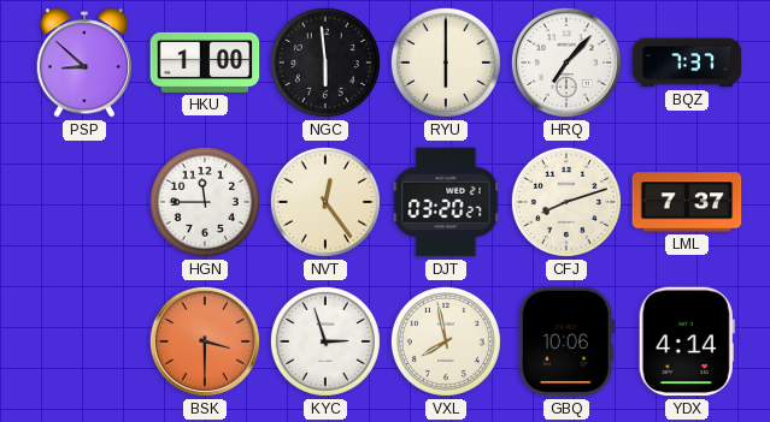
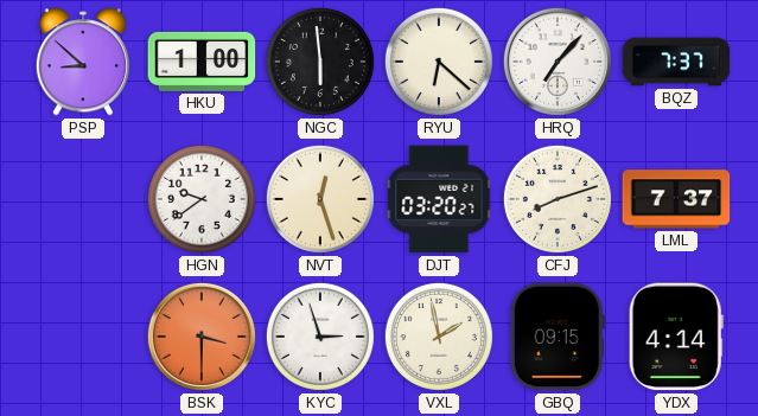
RYU: 6:00 -> 6:22
HGN: 11:45 -> 9:39
NVT: 12:24 -> 12:27
VXL: 7:58 -> 1:58
GBQ: 10:06 -> 09:15
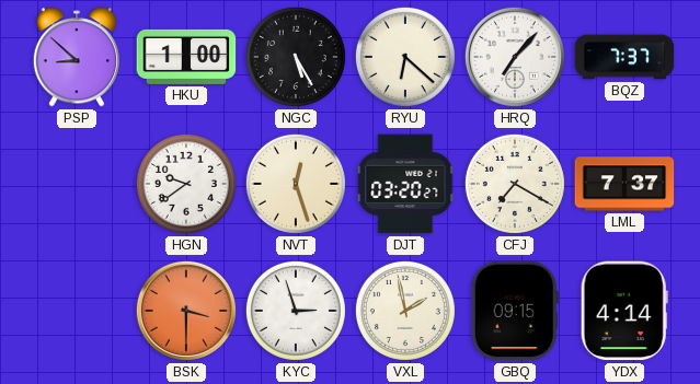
NGC: 5:59 -> 5:25
CFJ: 8:12 -> 7:20
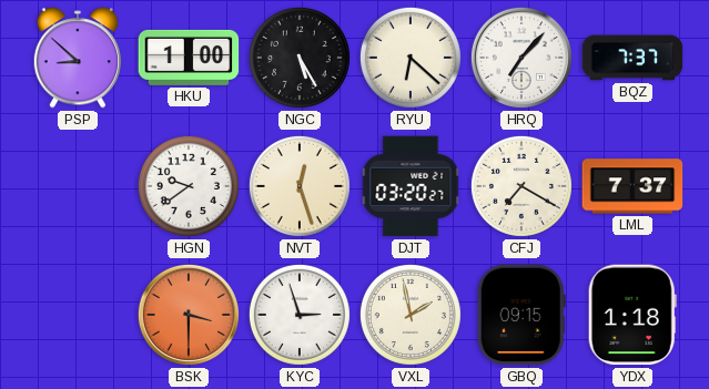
YDX: 4:14 -> 1:18
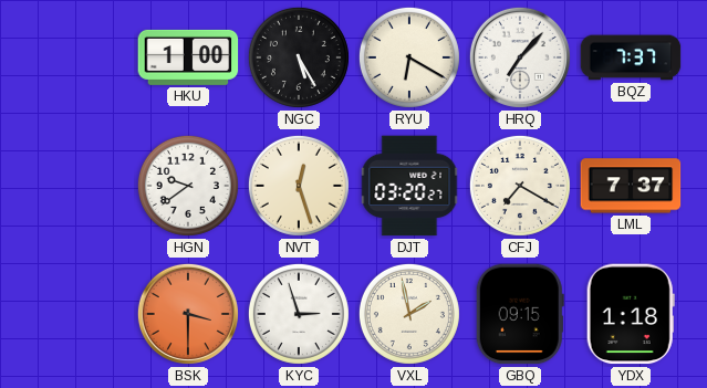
PSP: 8:52 -> none
RYU: 6:22 -> 6:20
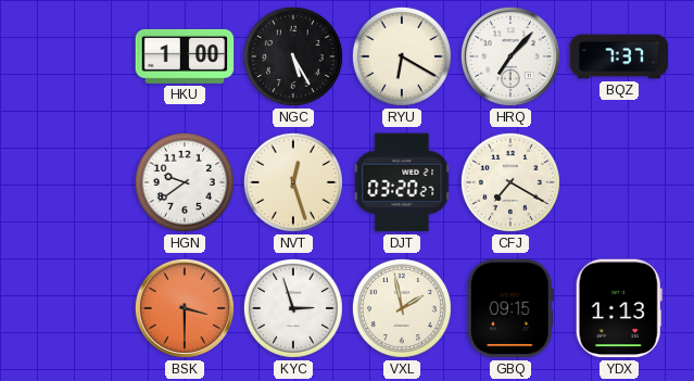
LML: 7:37 -> none
YDX: 1:18 -> 1:13
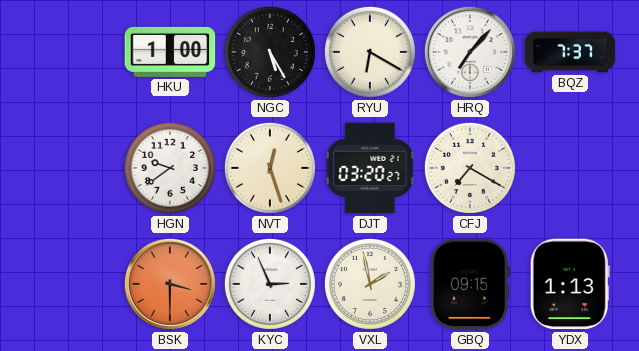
KYC: 2:57 -> 2:56
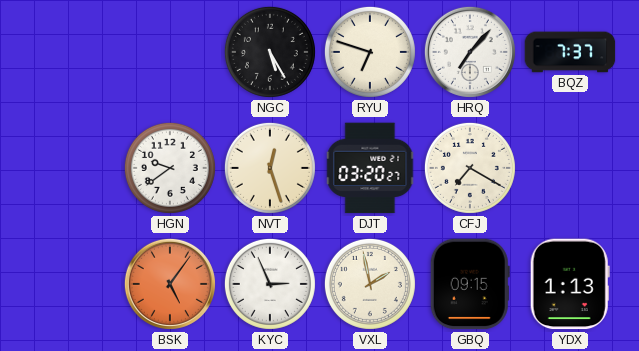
HKU: 1:00 -> none
RYU: 6:20 -> 6:48
BSK: 3:30 -> 5:06
